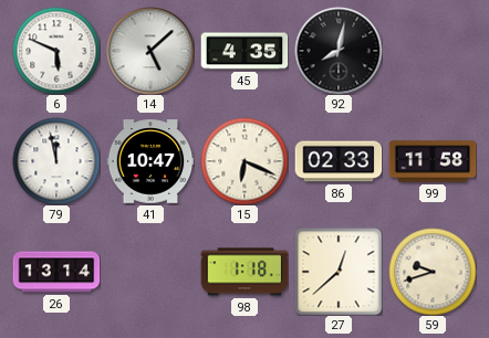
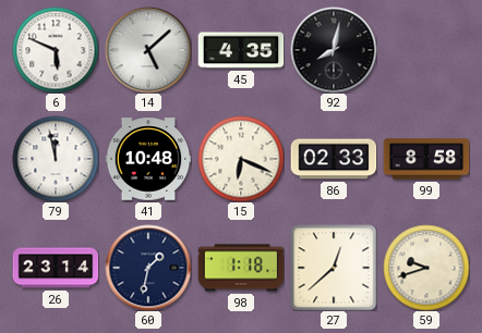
41: 10:47 -> 10:48
99: 11:58 -> 8:58
26: 13:14 -> 23:14
60: none -> 1:32
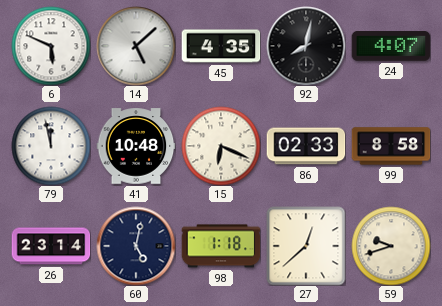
24: none -> 4:07
60: 1:32 -> 5:02
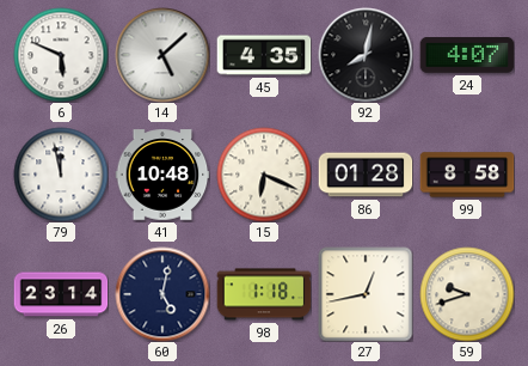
86: 02:33 -> 01:28
27: 12:38 -> 12:43
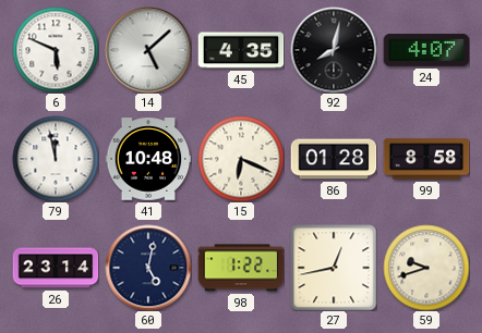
98: 1:18 -> 1:22
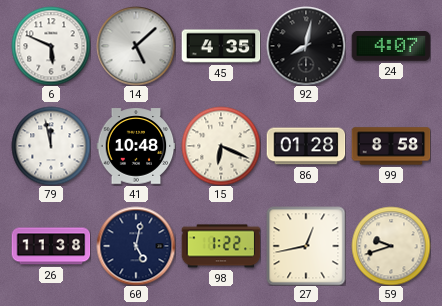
26: 23:14 -> 11:38
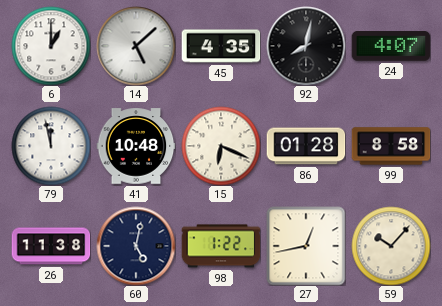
6: 5:49 -> 1:00
59: 9:42 -> 10:07
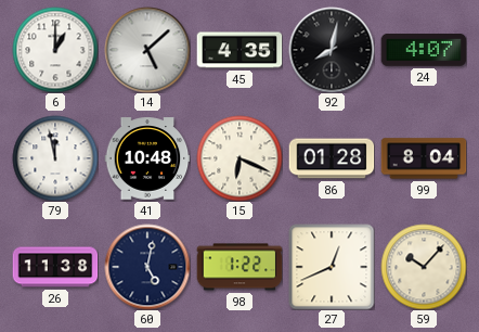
99: 8:58 -> 8:04
27: 12:43 -> 12:41
